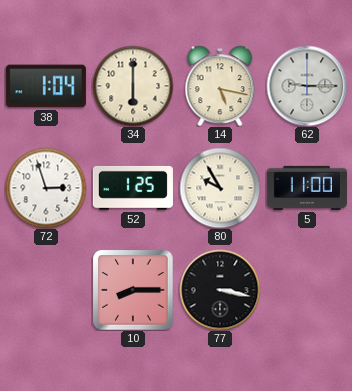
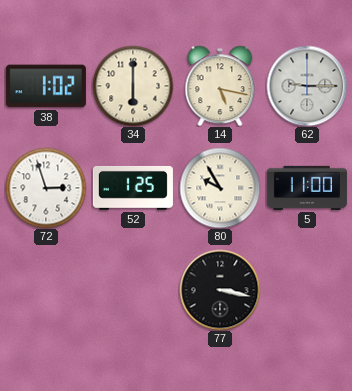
38: 1:04 -> 1:02
10: 8:15 -> none
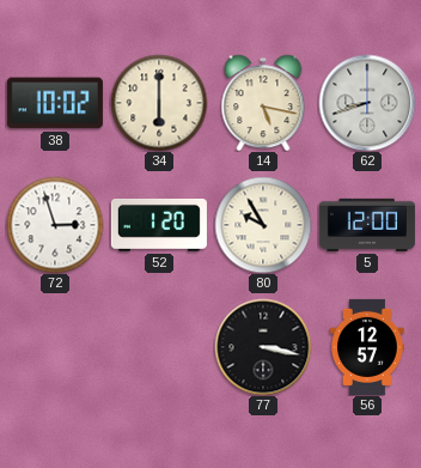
38: 1:02 -> 10:02
62: 9:15 -> 8:42
52: 1:25 -> 1:20
5: 11:00 -> 12:00
56: none -> 12:57
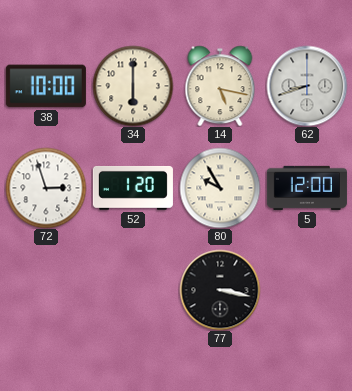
38: 10:02 -> 10:00
56: 12:57 -> none
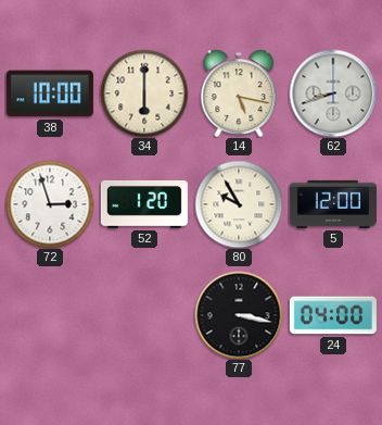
24: none -> 04:00
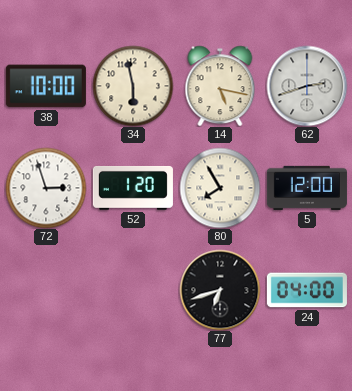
34: 6:00 -> 5:58
62: 8:42 -> 2:42
80: 9:55 -> 7:55
77: 3:17 -> 6:42
